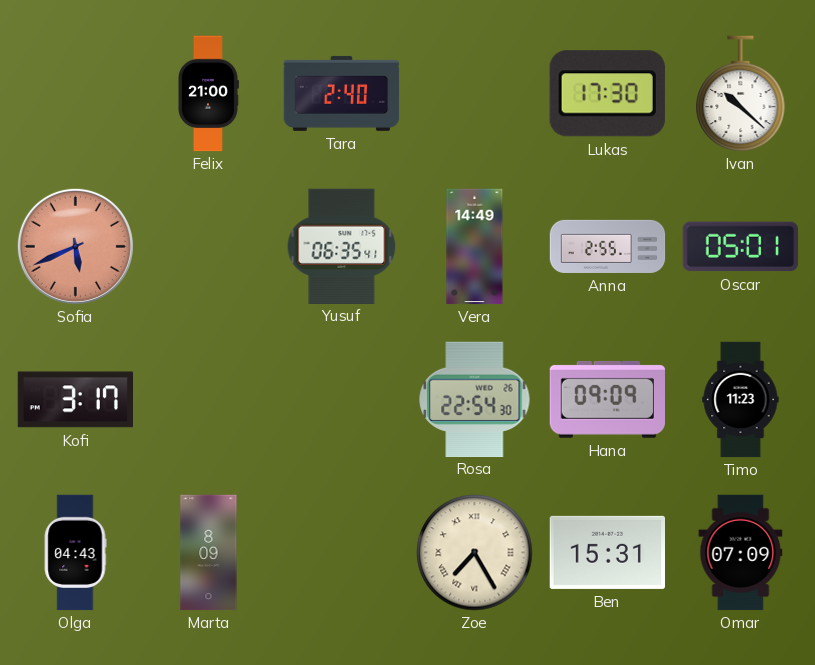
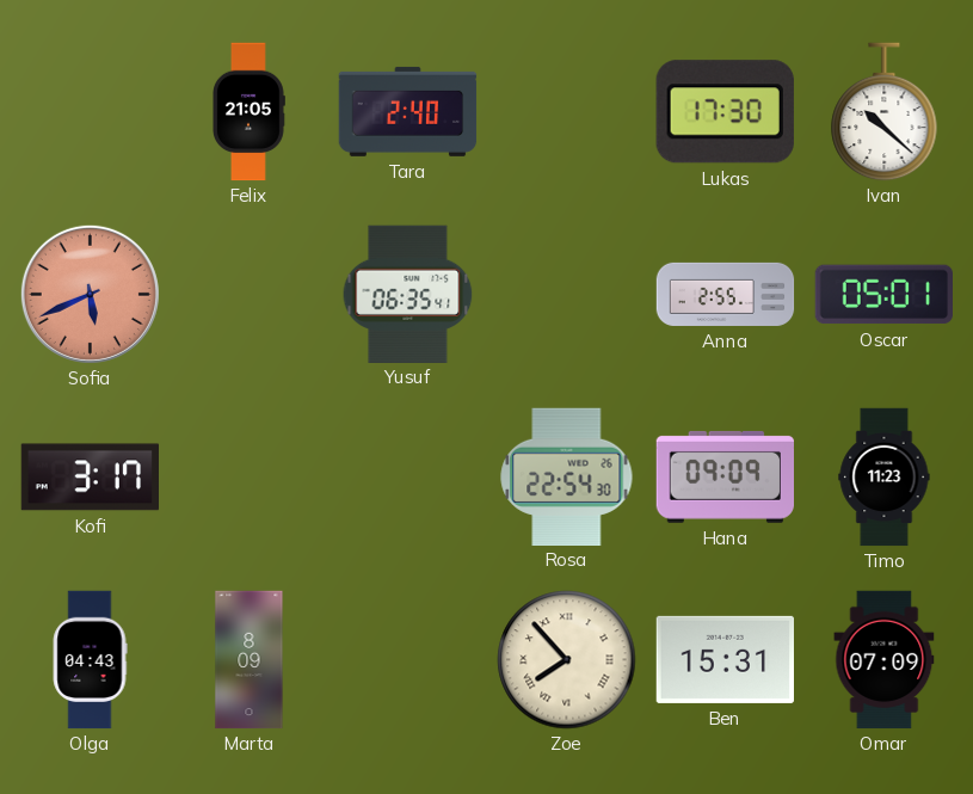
Felix: 21:00 -> 21:05
Vera: 14:49 -> none
Zoe: 7:25 -> 7:53
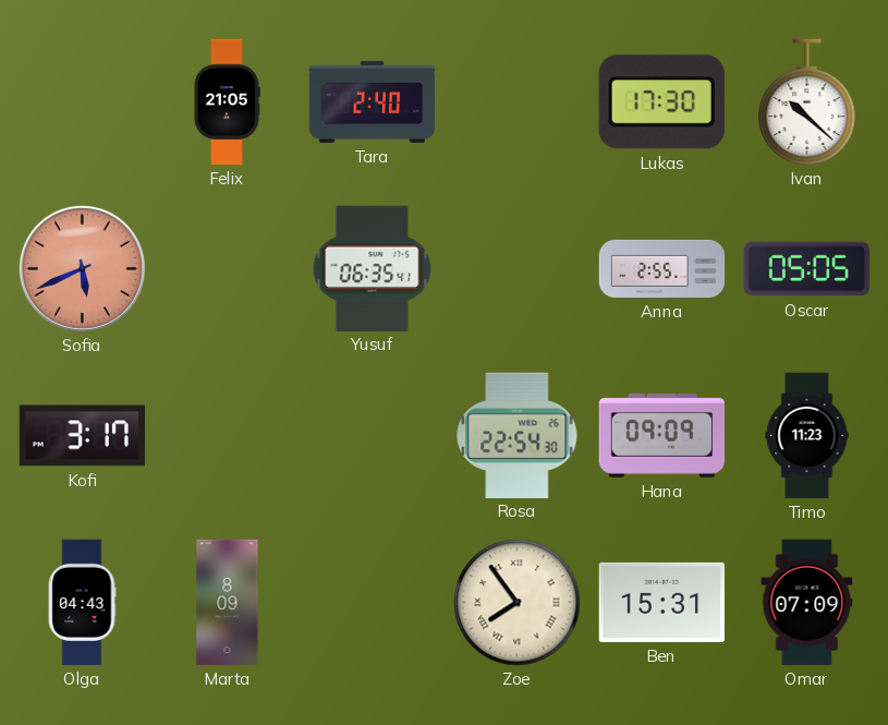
Oscar: 05:01 -> 05:05
Zoe: 7:53 -> 7:54
